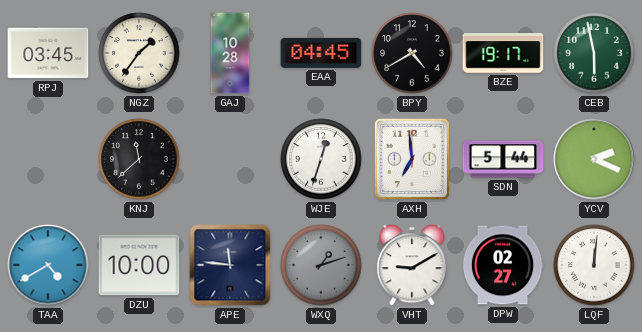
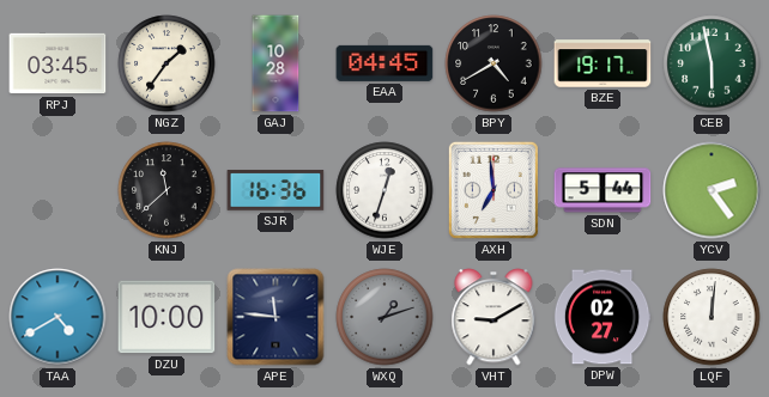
SJR: none -> 16:36
YCV: 2:19 -> 2:24
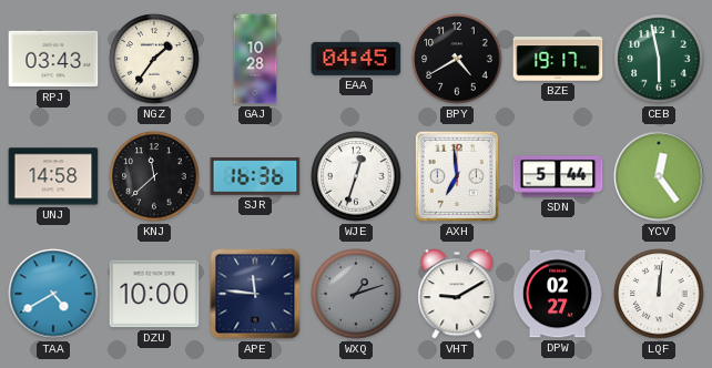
RPJ: 03:45 -> 03:43
UNJ: none -> 14:58
YCV: 2:24 -> 12:24
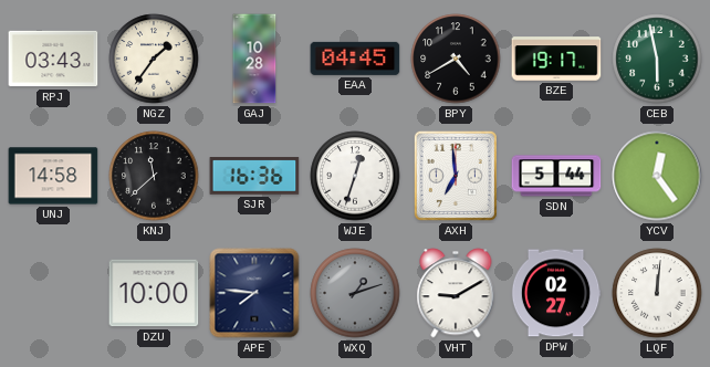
TAA: 4:40 -> none
APE: 11:46 -> 7:46
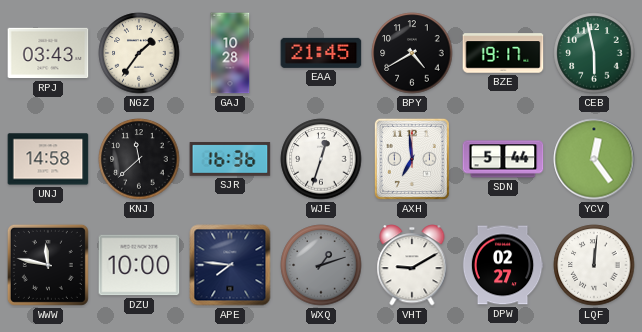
EAA: 04:45 -> 21:45
WWW: none -> 11:47
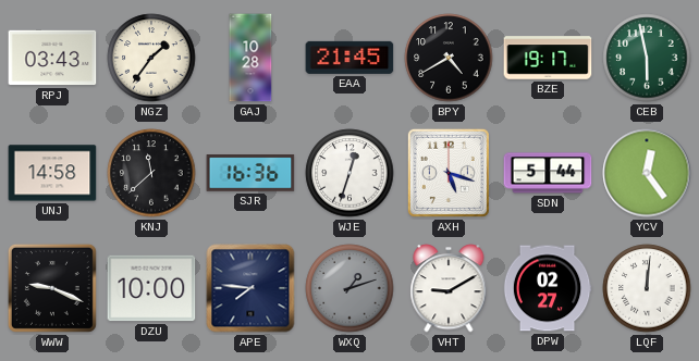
AXH: 6:59 -> 5:18
WWW: 11:47 -> 9:19
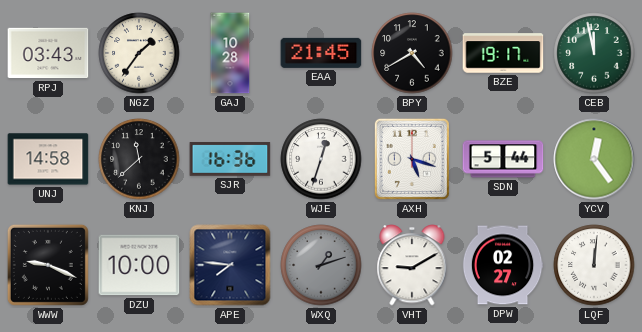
CEB: 5:58 -> 11:58
